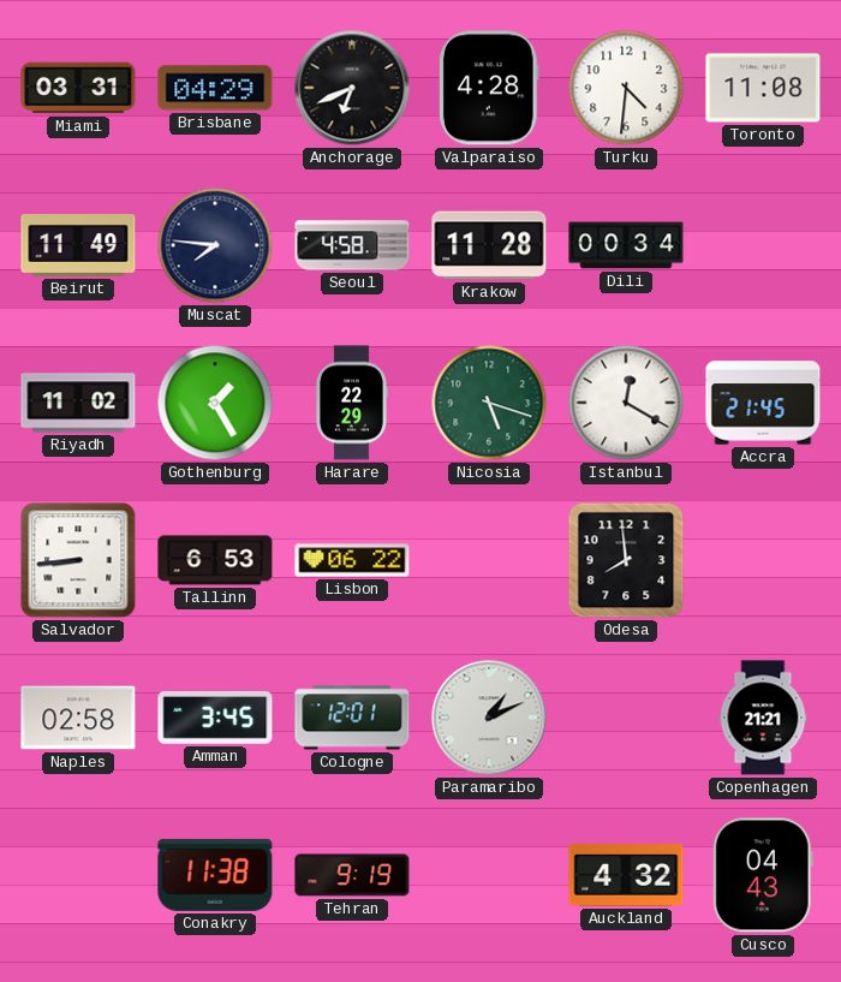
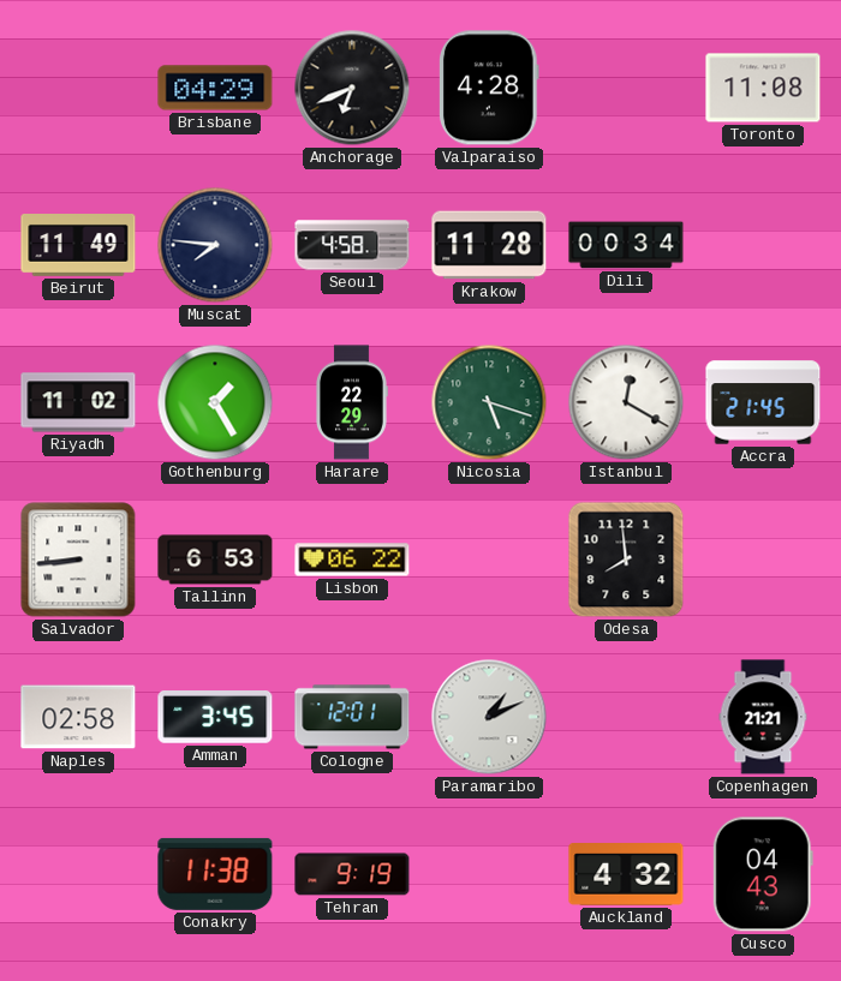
Miami: 03:31 -> none
Turku: 4:31 -> none
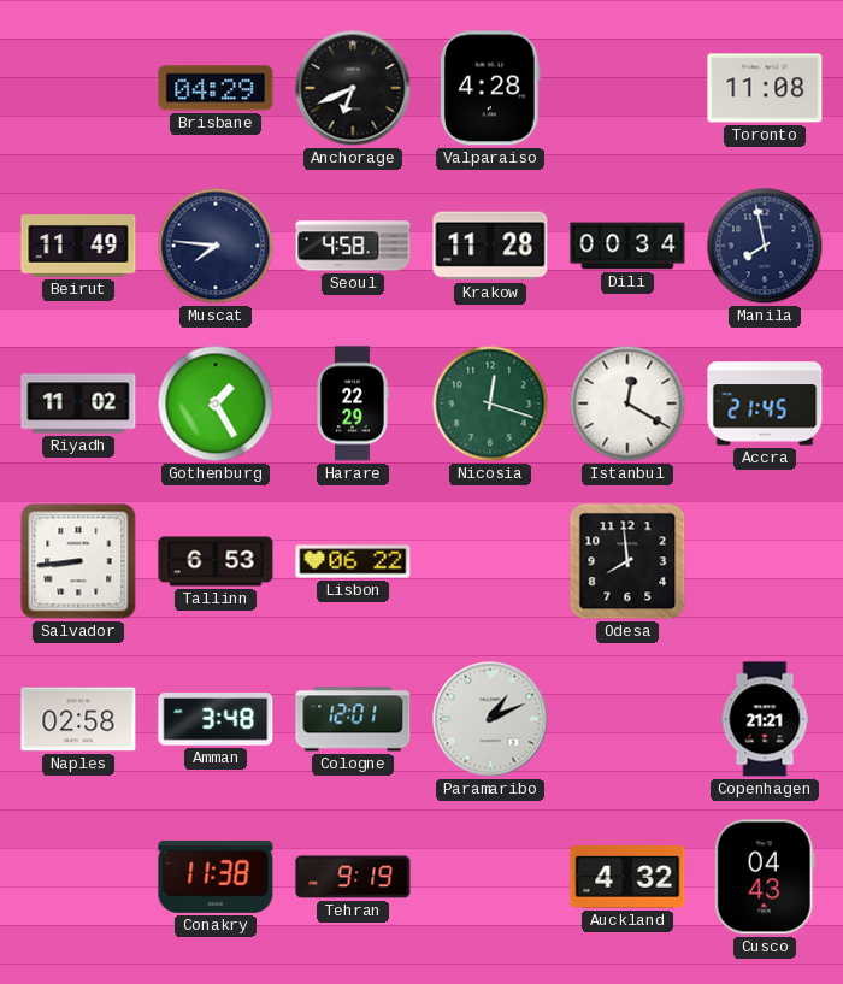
Manila: none -> 7:58
Nicosia: 5:18 -> 12:18
Amman: 3:45 -> 3:48
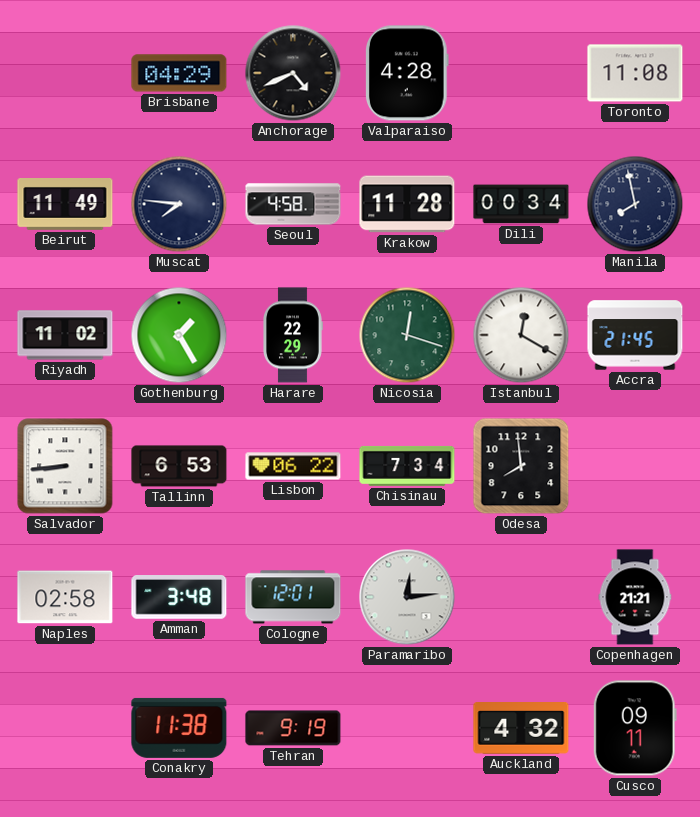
Anchorage: 6:41 -> 4:41
Chisinau: none -> 7:34
Paramaribo: 1:11 -> 12:14
Cusco: 04:43 -> 09:11
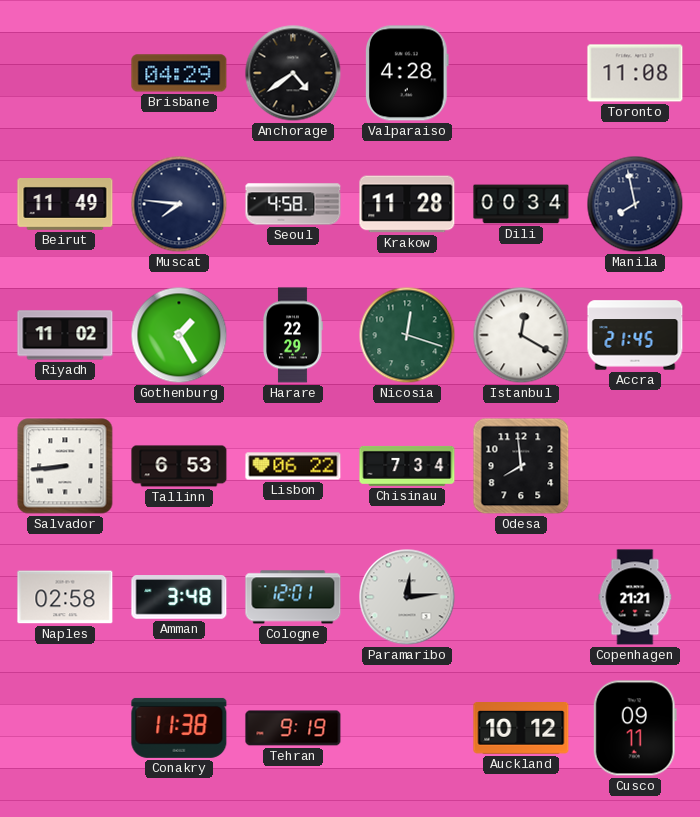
Anchorage: 4:41 -> 4:39
Auckland: 4:32 -> 10:12
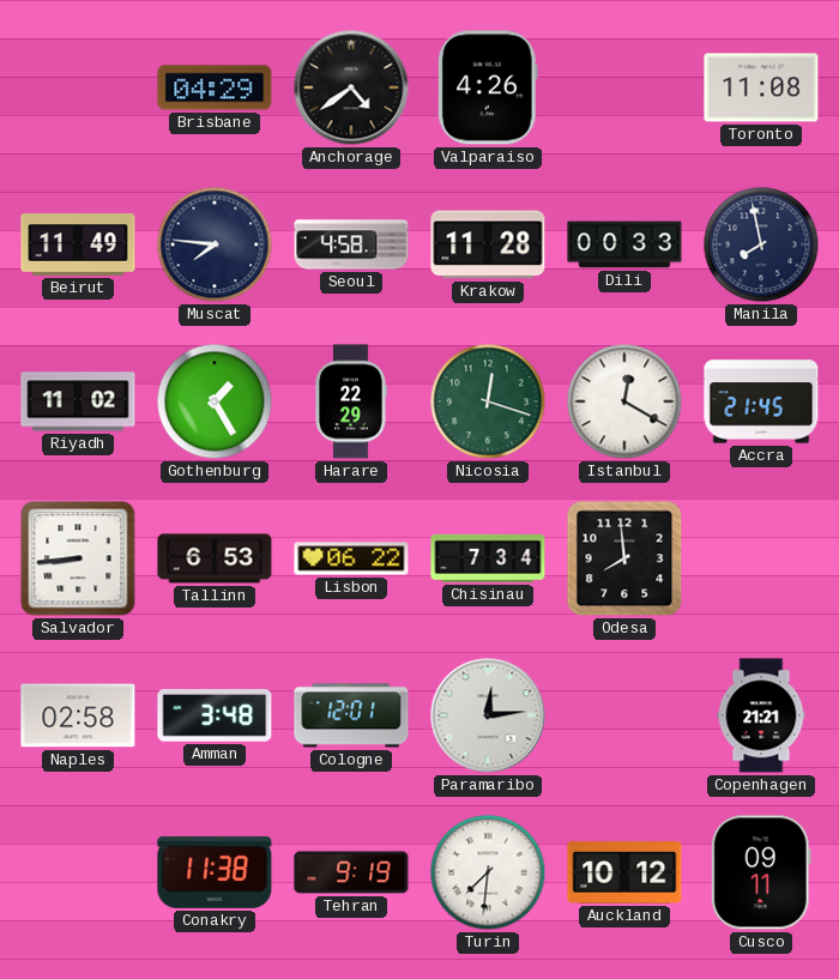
Valparaiso: 4:28 -> 4:26
Dili: 00:34 -> 00:33
Turin: none -> 7:31
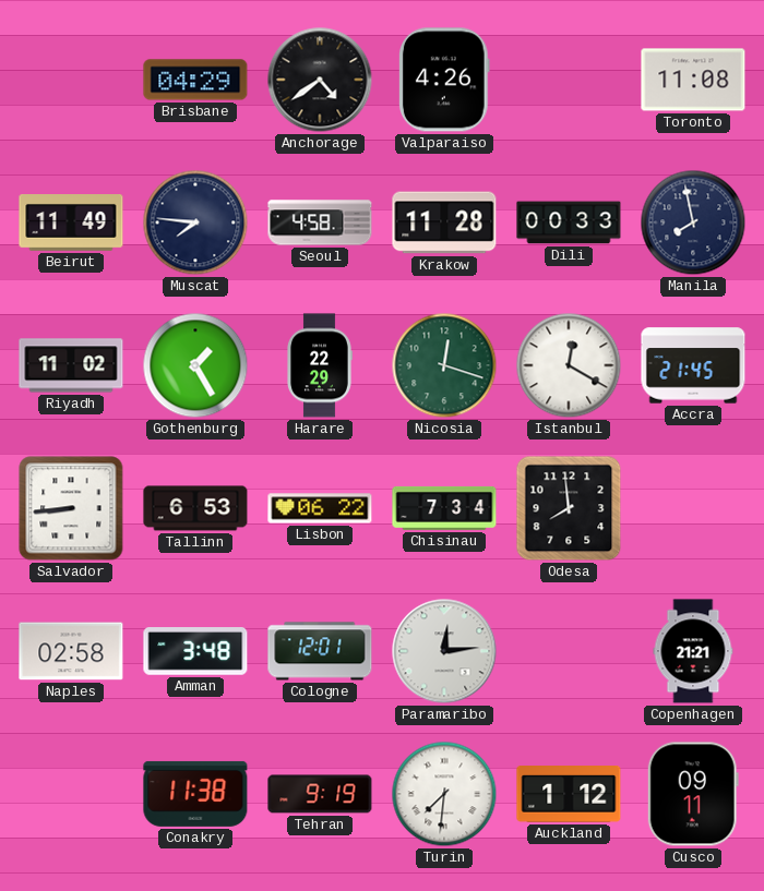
Auckland: 10:12 -> 1:12
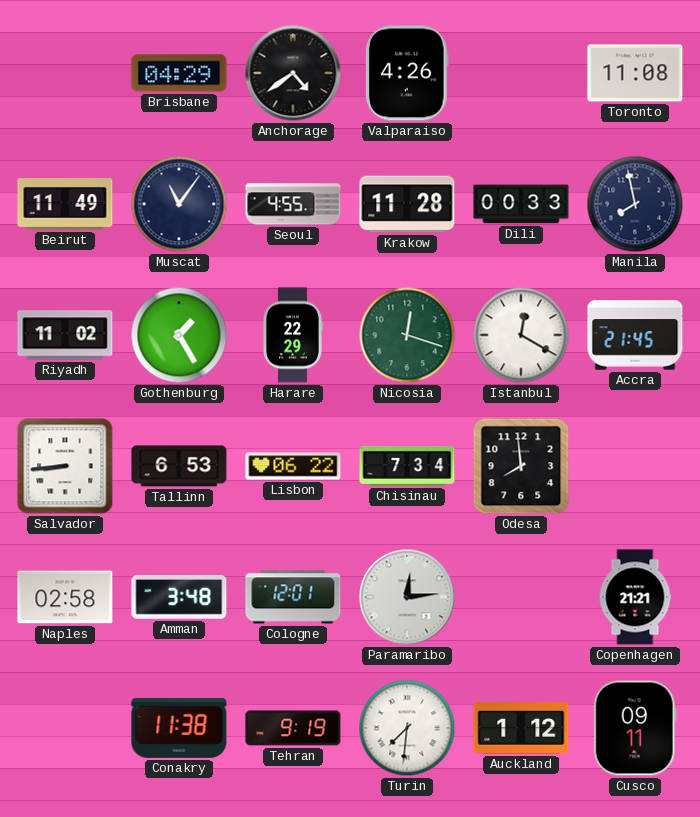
Muscat: 7:46 -> 11:06
Seoul: 4:58 -> 4:55
